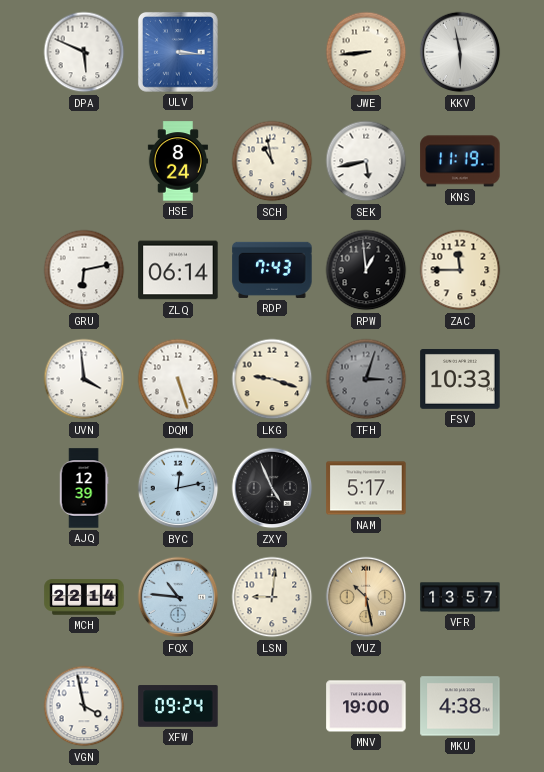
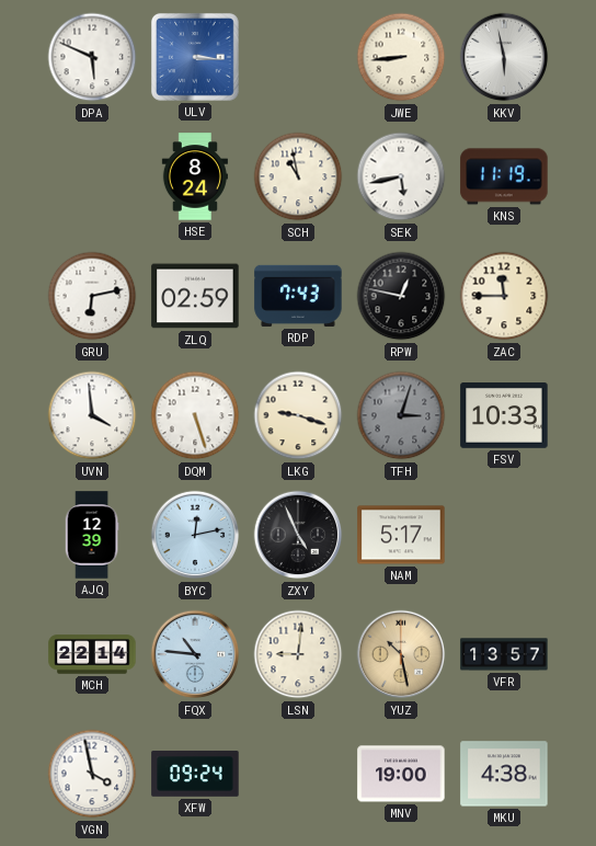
ZLQ: 06:14 -> 02:59
RPW: 12:59 -> 12:47
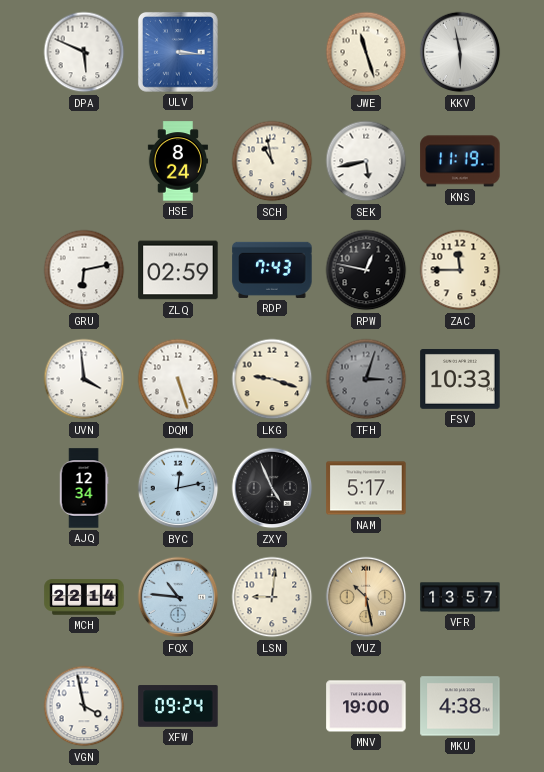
JWE: 8:44 -> 11:27
AJQ: 12:39 -> 12:34
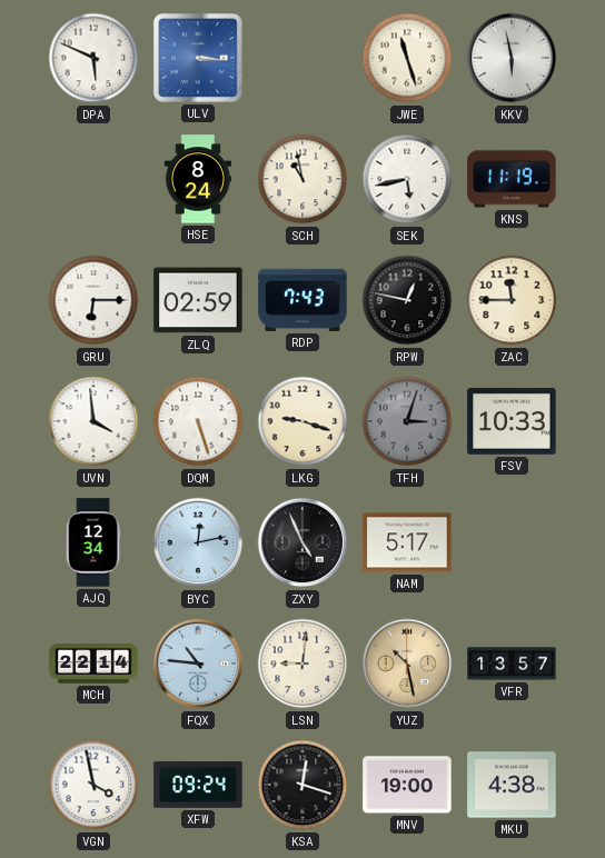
GRU: 6:13 -> 6:15
KSA: none -> 12:18
